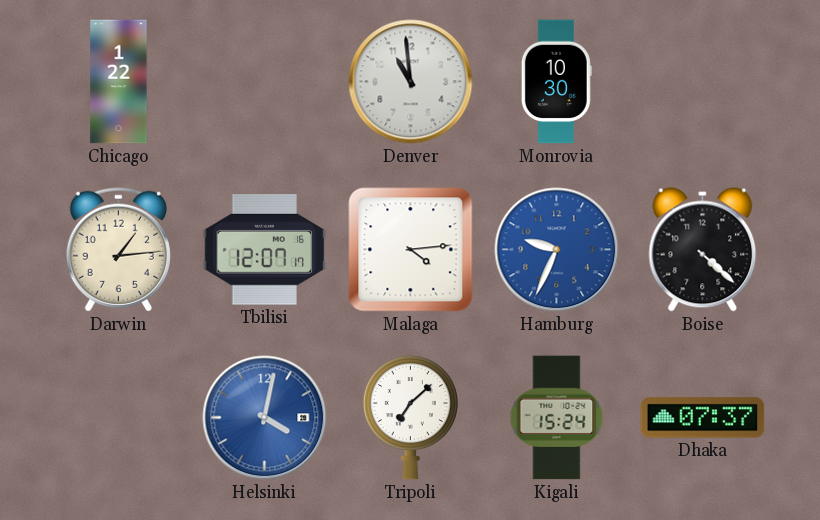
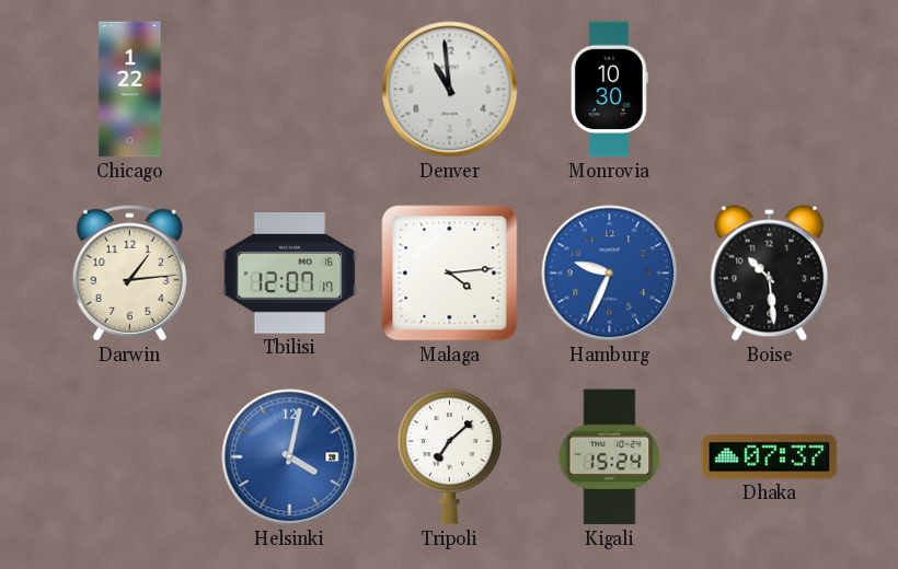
Boise: 4:22 -> 10:29
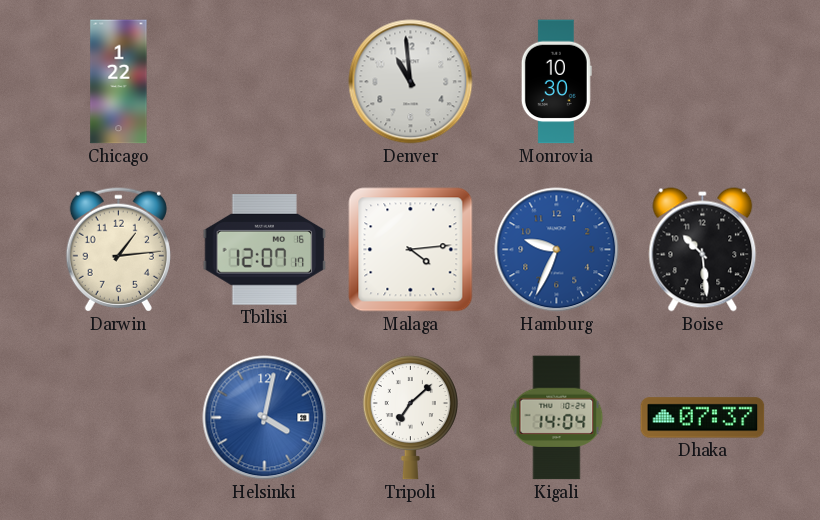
Kigali: 15:24 -> 14:04
